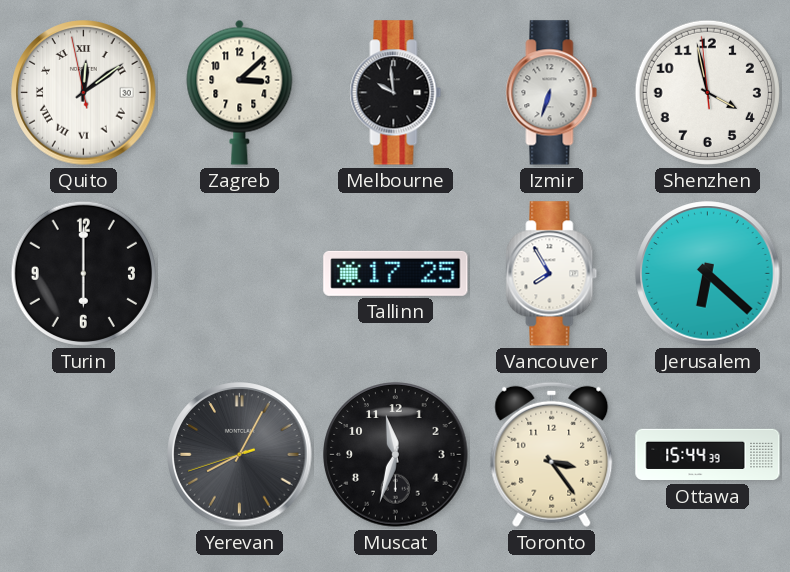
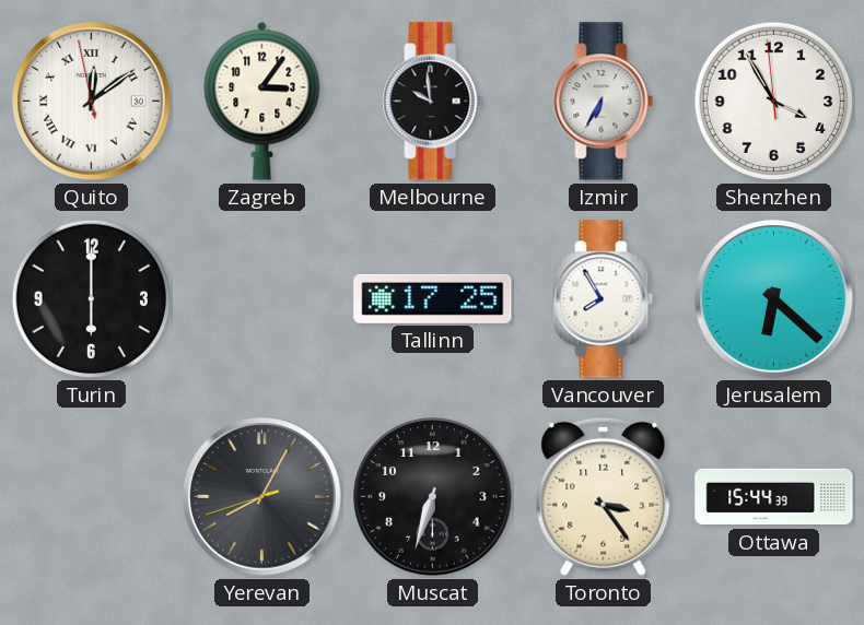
Zagreb: 3:08 -> 3:06
Izmir: 6:33 -> 6:35
Shenzhen: 3:57 -> 3:54
Muscat: 11:33 -> 6:33
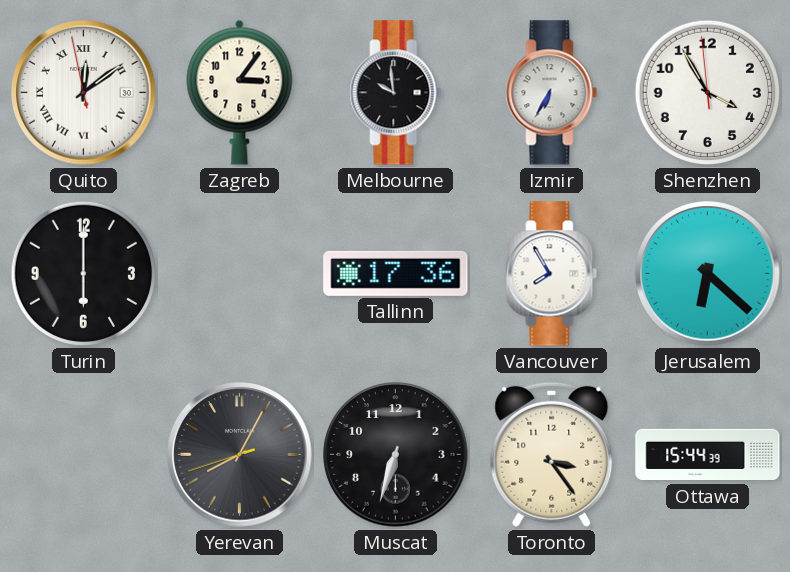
Tallinn: 17:25 -> 17:36
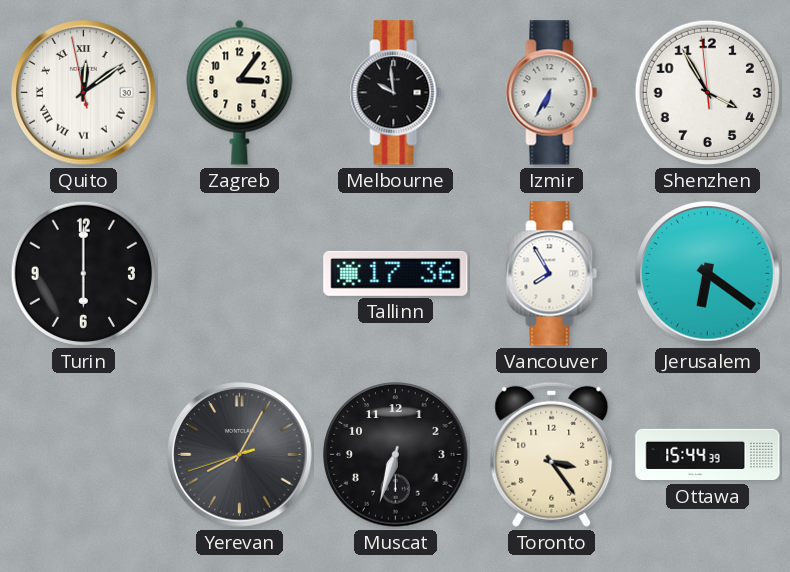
Jerusalem: 6:22 -> 6:21
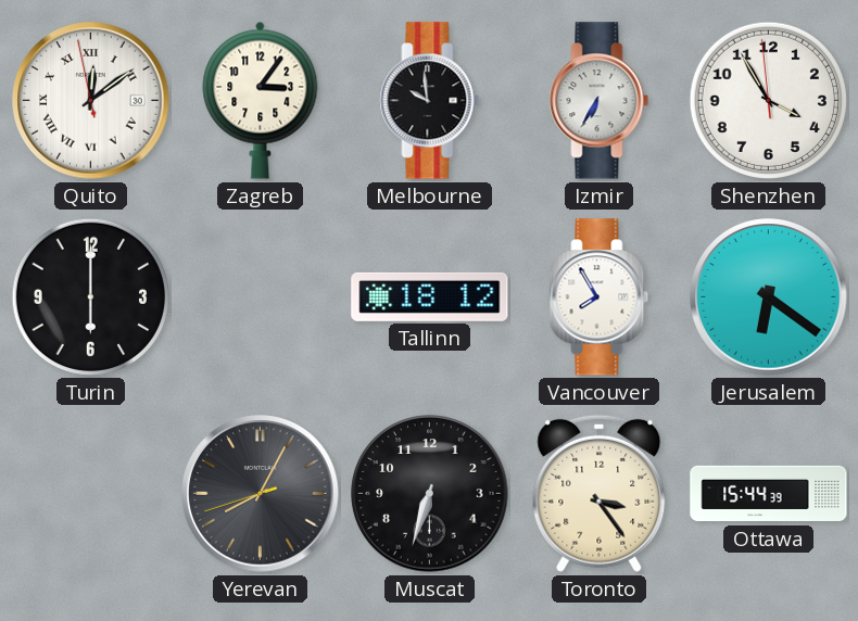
Tallinn: 17:36 -> 18:12
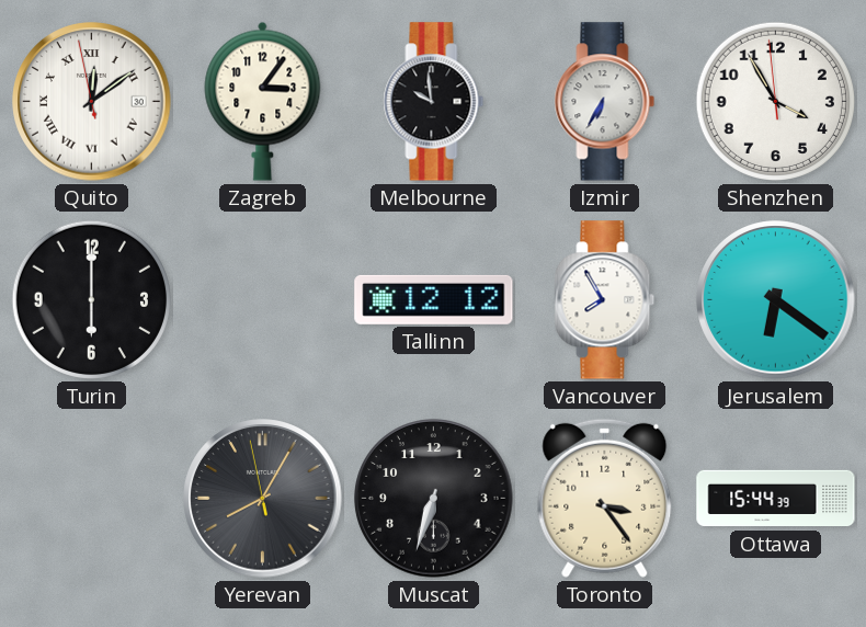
Tallinn: 18:12 -> 12:12
Yerevan: 8:04:42 -> 8:04:58
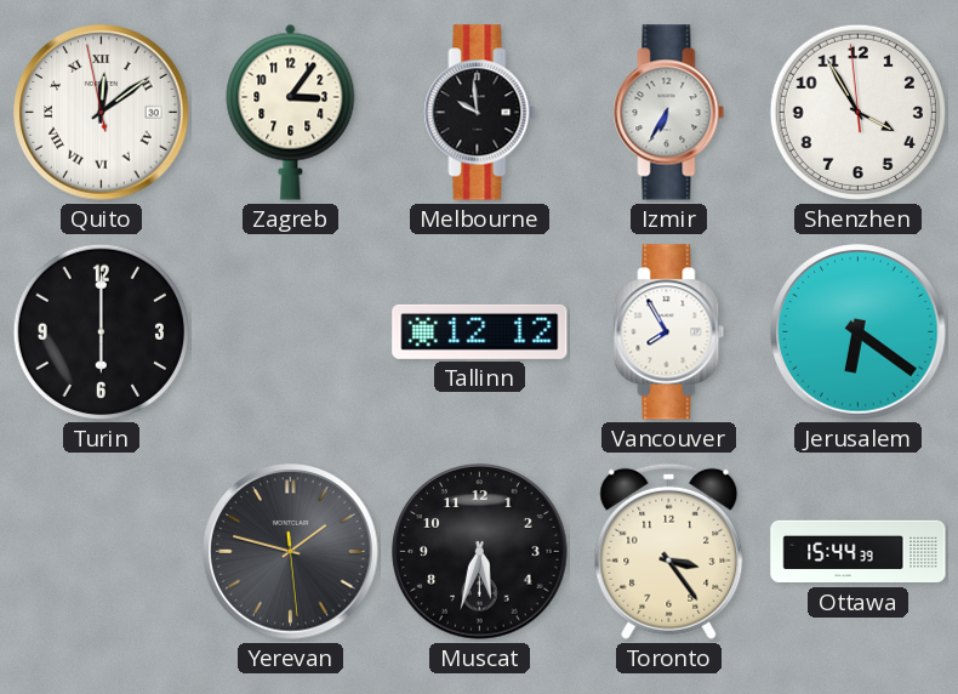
Yerevan: 8:04 -> 1:47
Muscat: 6:33 -> 5:33
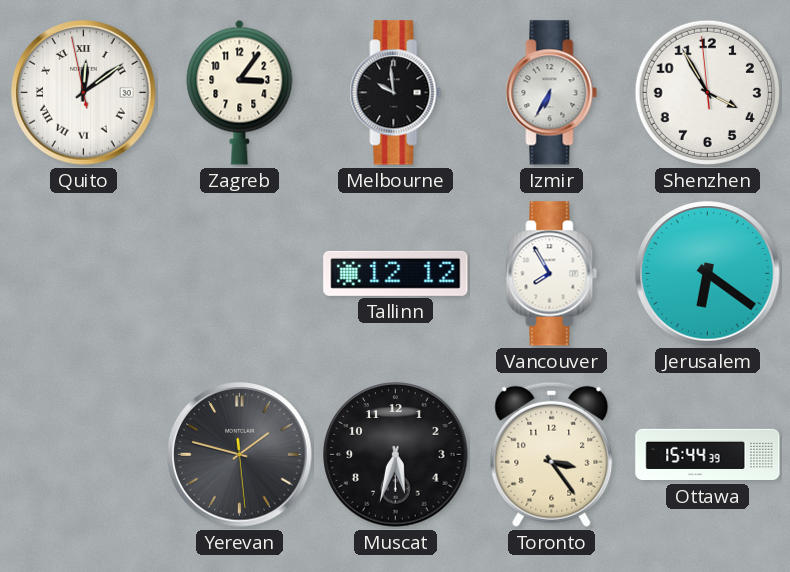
Turin: 6:00 -> none
